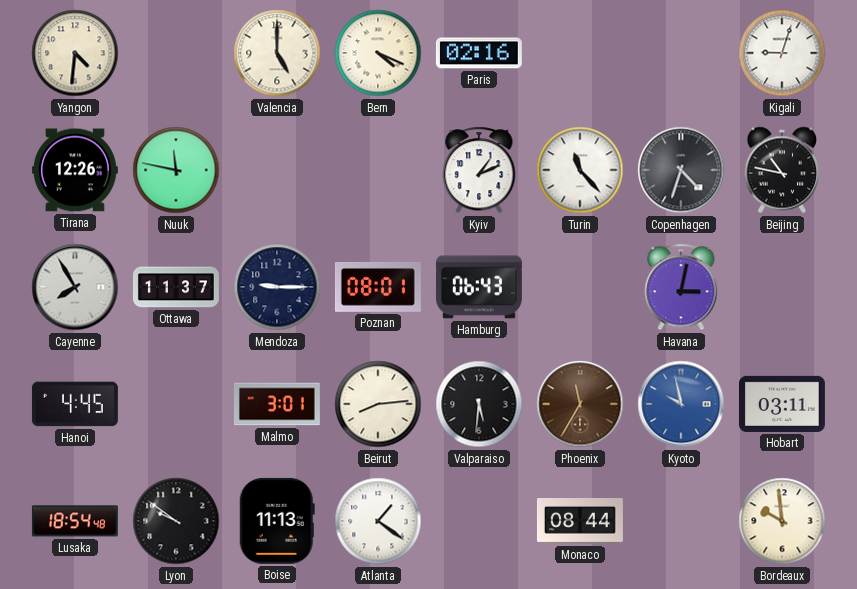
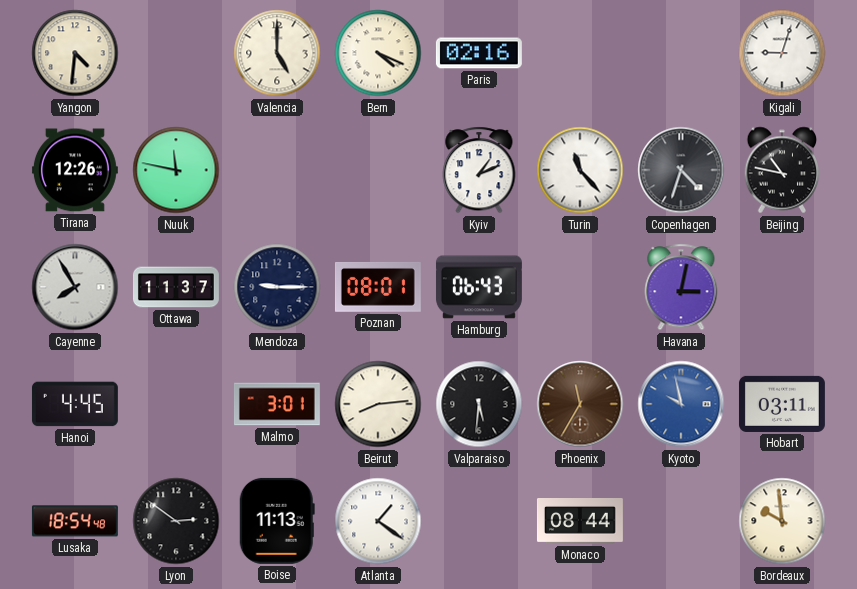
Lyon: 9:51 -> 2:51
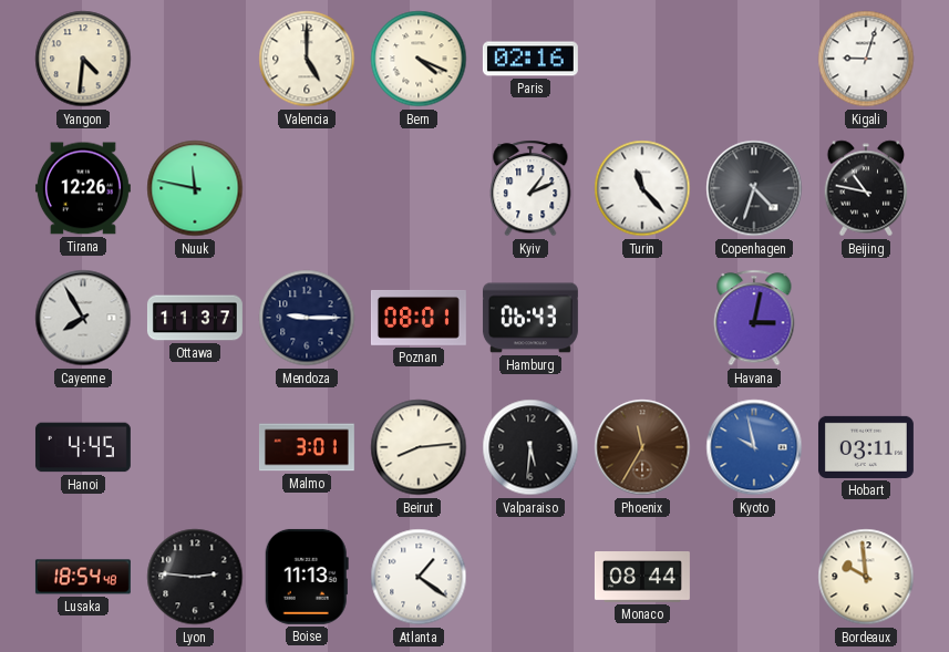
Lyon: 2:51 -> 2:46
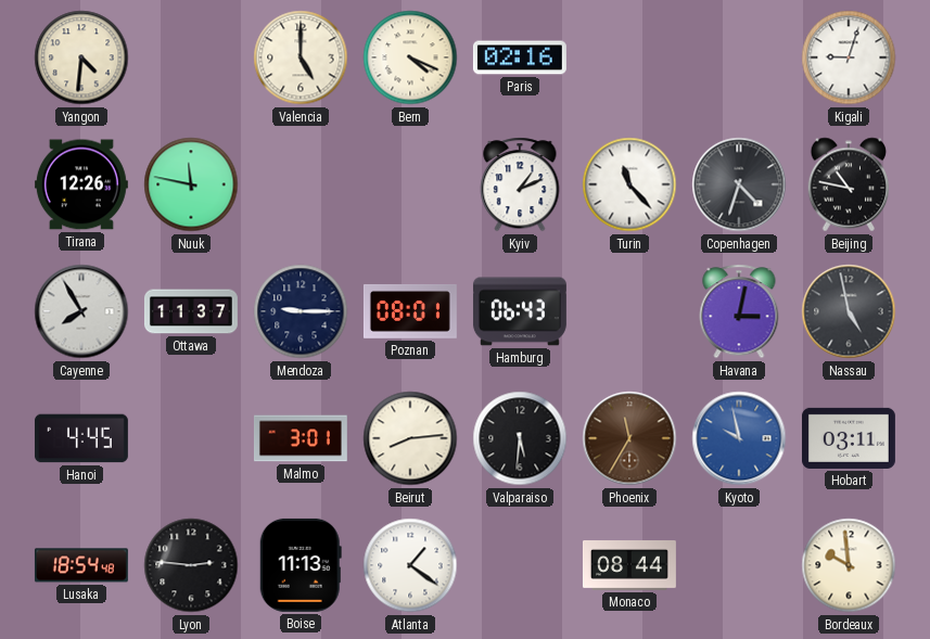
Nassau: none -> 4:58
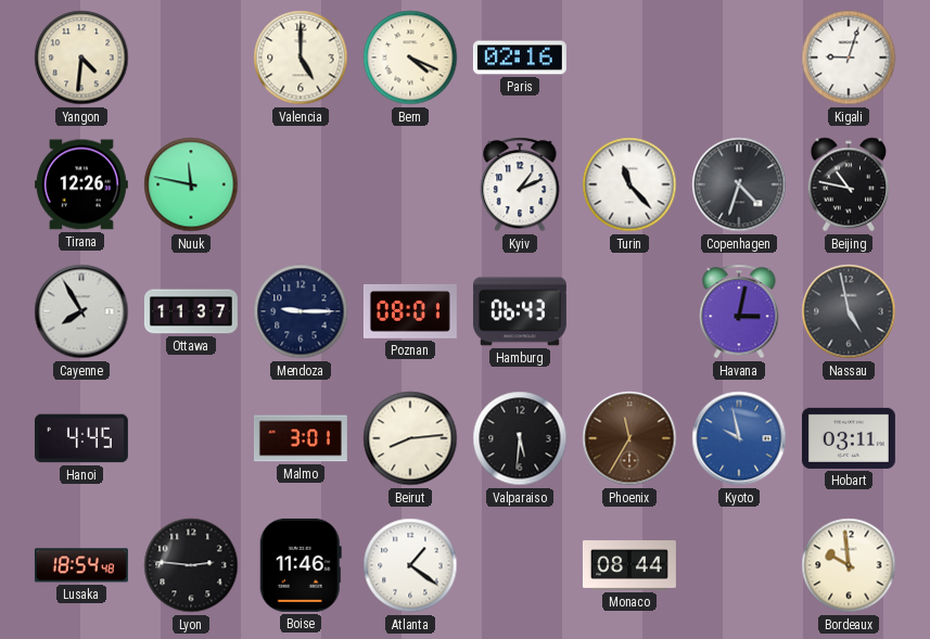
Boise: 11:13 -> 11:46
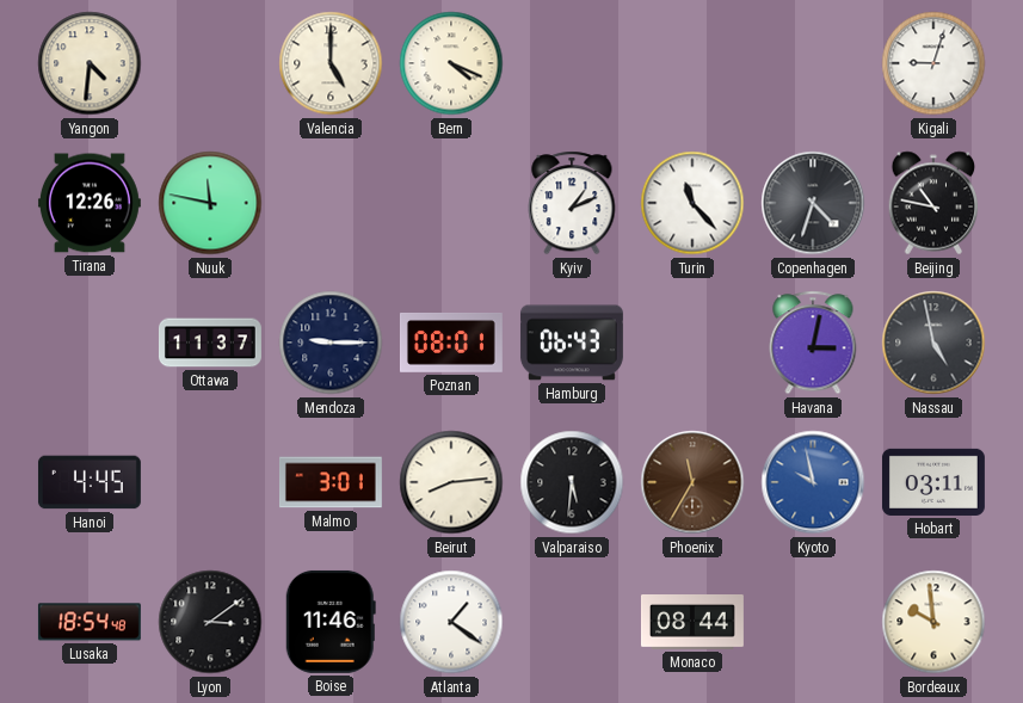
Paris: 02:16 -> none
Cayenne: 7:55 -> none
Lyon: 2:46 -> 3:09
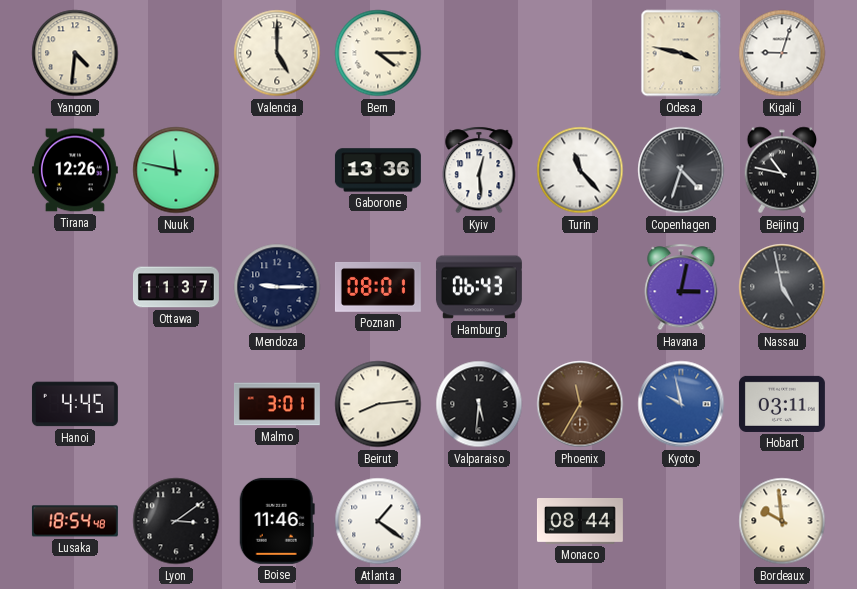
Bern: 4:19 -> 4:15
Odesa: none -> 3:47
Gaborone: none -> 13:36
Kyiv: 1:11 -> 12:29
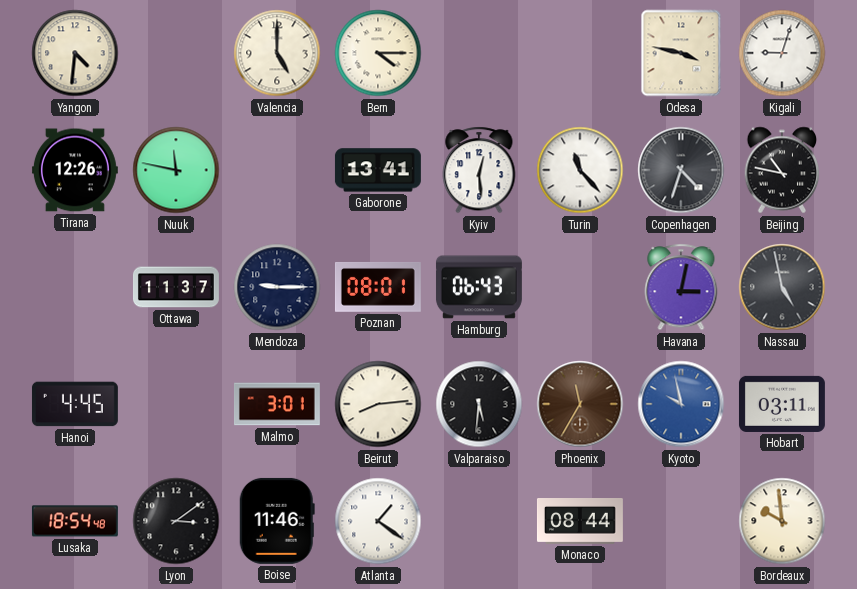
Gaborone: 13:36 -> 13:41
